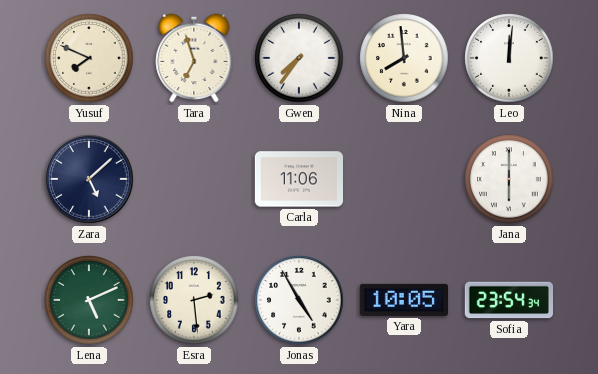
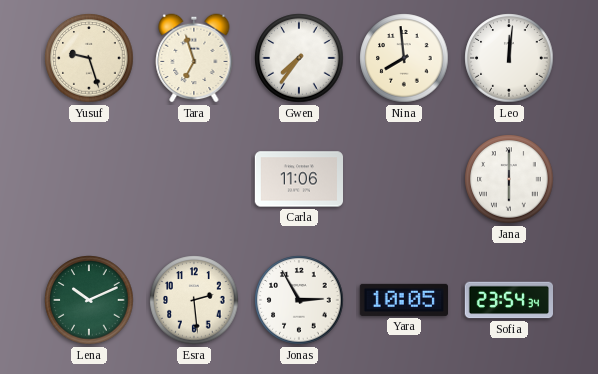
Yusuf: 7:49 -> 9:27
Zara: 5:08 -> none
Lena: 5:11 -> 10:11
Jonas: 4:55 -> 2:55
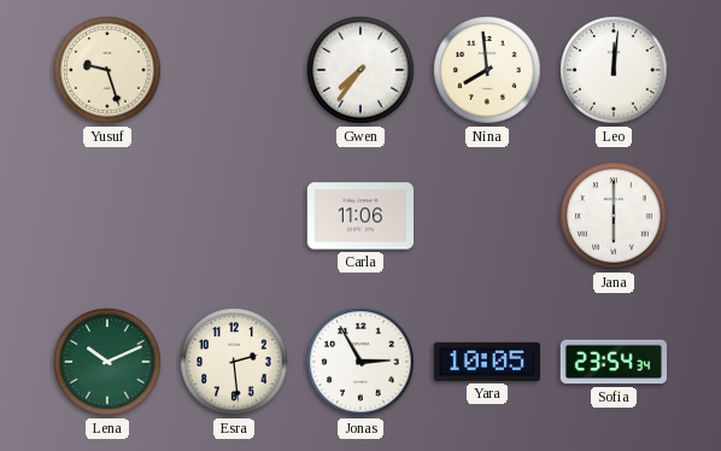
Tara: 6:57 -> none
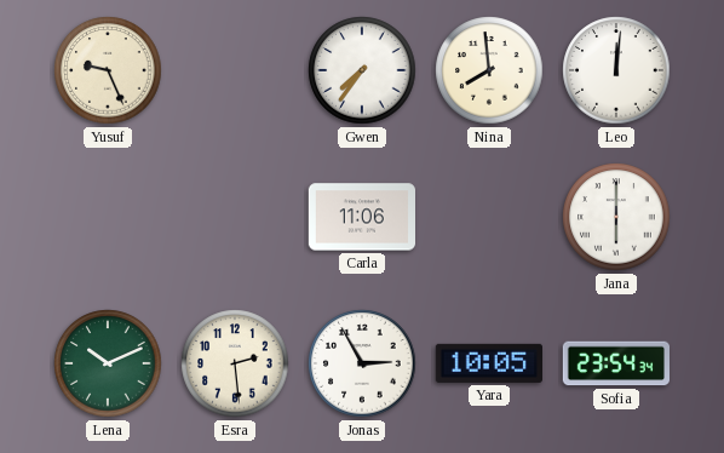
Yusuf: 9:27 -> 9:26
